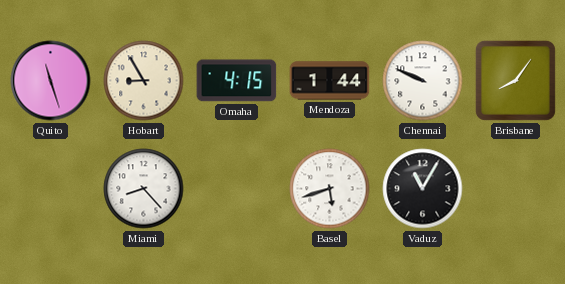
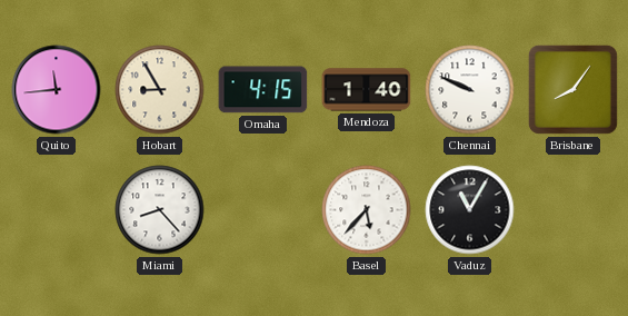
Quito: 11:27 -> 11:44
Mendoza: 1:44 -> 1:40
Basel: 5:42 -> 5:37
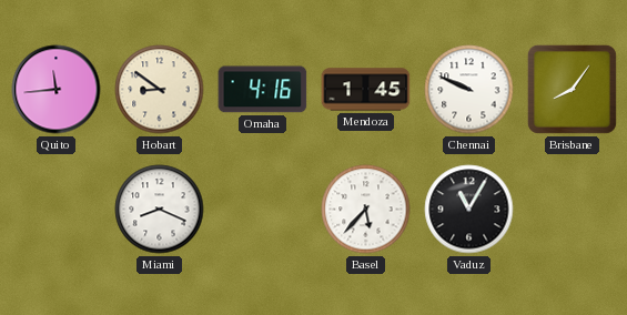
Hobart: 8:55 -> 8:51
Omaha: 4:15 -> 4:16
Mendoza: 1:40 -> 1:45
Miami: 8:23 -> 8:19
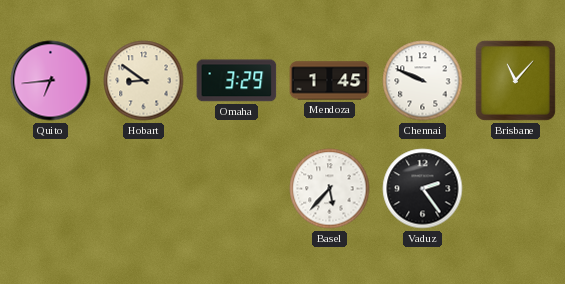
Quito: 11:44 -> 6:44
Omaha: 4:16 -> 3:29
Brisbane: 8:06 -> 11:07
Miami: 8:19 -> none
Vaduz: 11:05 -> 2:24
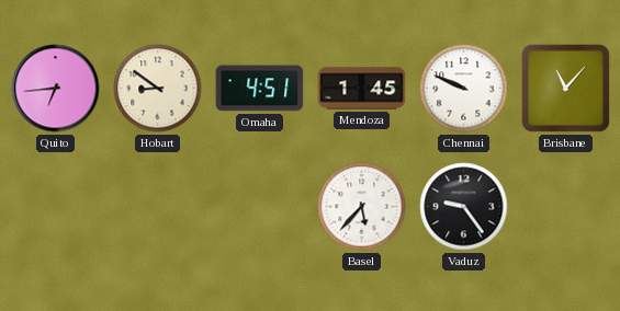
Omaha: 3:29 -> 4:51
Vaduz: 2:24 -> 9:24
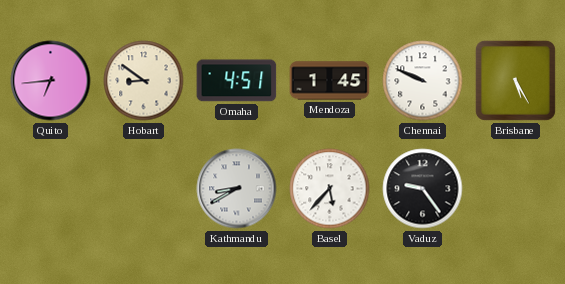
Brisbane: 11:07 -> 5:25
Kathmandu: none -> 8:40
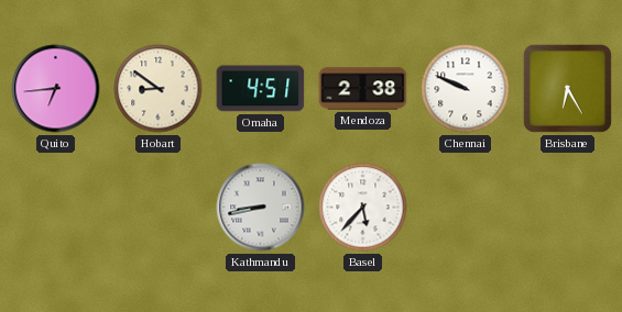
Mendoza: 1:45 -> 2:38
Brisbane: 5:25 -> 6:25
Kathmandu: 8:40 -> 8:43
Vaduz: 9:24 -> none
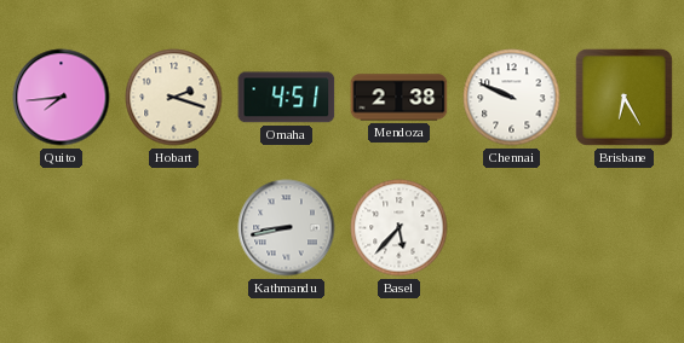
Quito: 6:44 -> 7:44
Hobart: 8:51 -> 2:18
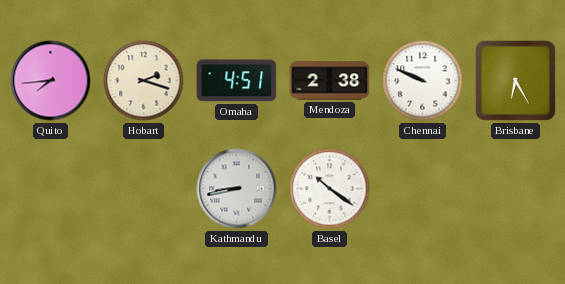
Basel: 5:37 -> 10:21
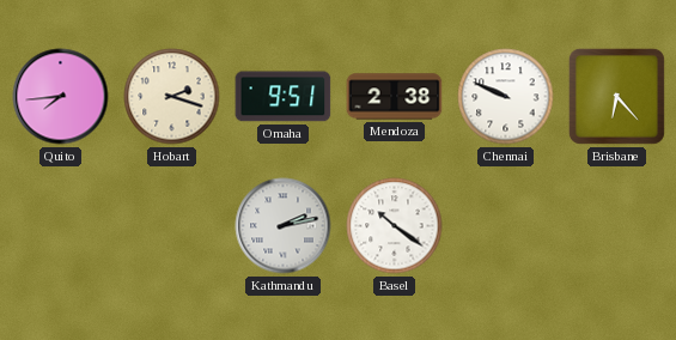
Omaha: 4:51 -> 9:51
Brisbane: 6:25 -> 6:23
Kathmandu: 8:43 -> 2:13
